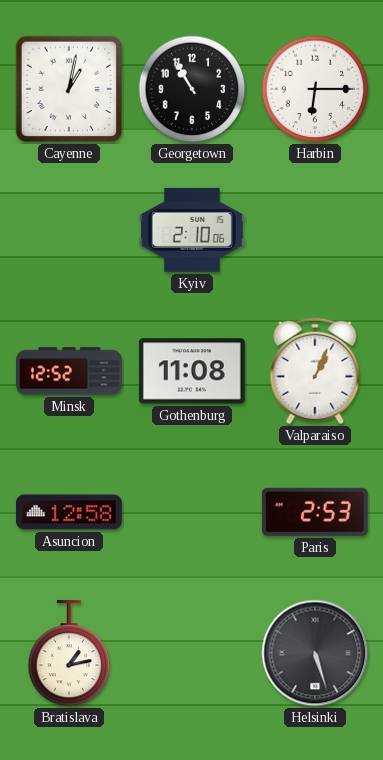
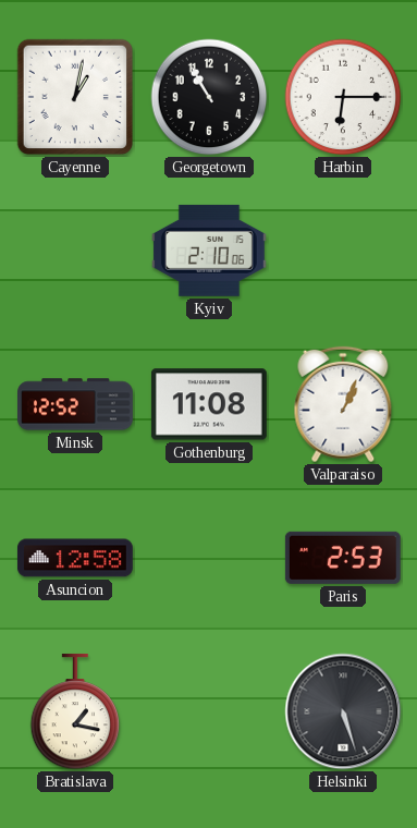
Bratislava: 1:13 -> 1:17
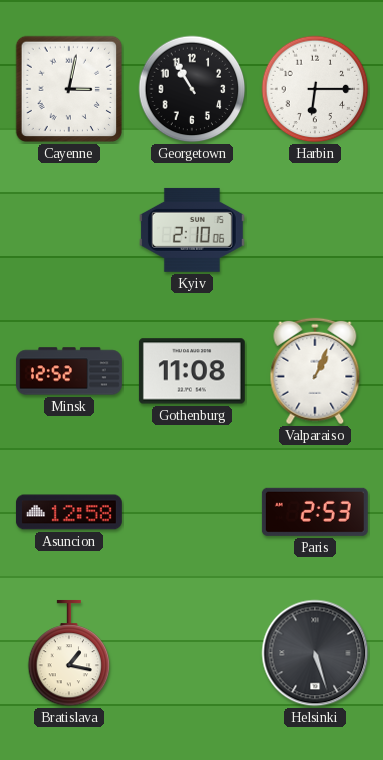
Cayenne: 1:02 -> 3:02
